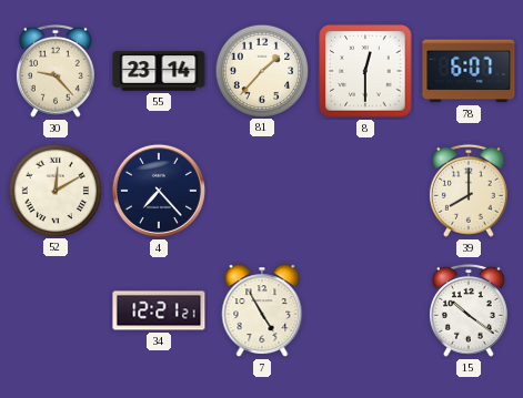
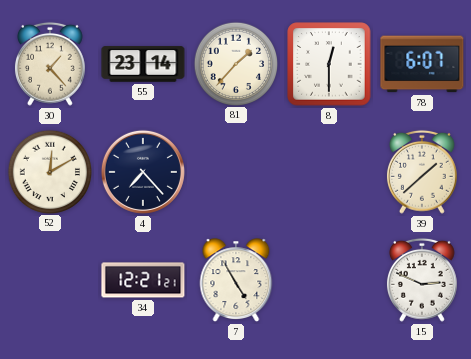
30: 9:23 -> 1:23
39: 8:00 -> 1:38
15: 10:21 -> 2:49
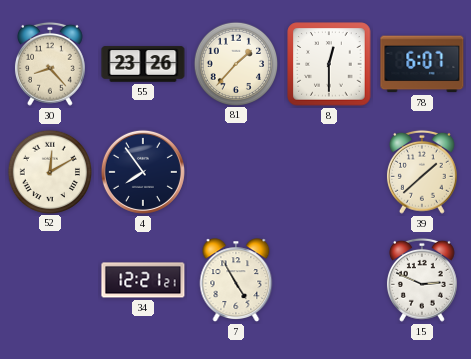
30: 1:23 -> 8:23
55: 23:14 -> 23:26
4: 7:23 -> 7:54
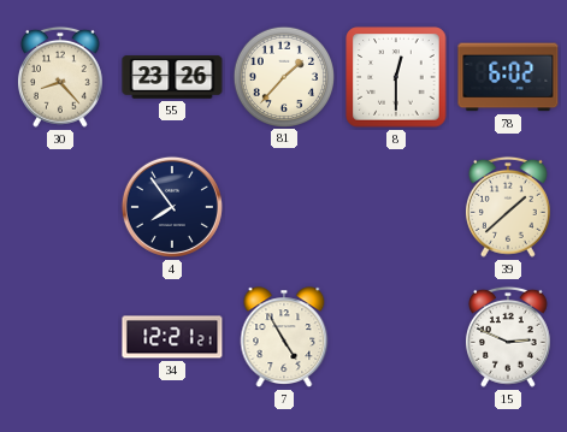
78: 6:07 -> 6:02
52: 12:10 -> none
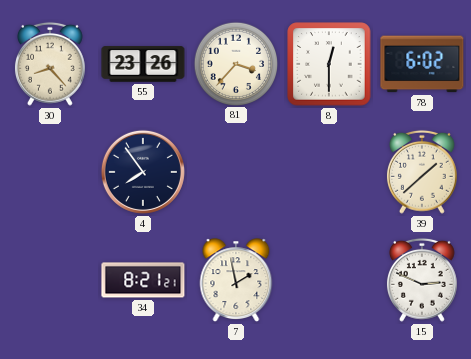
81: 1:37 -> 3:37
34: 12:21 -> 8:21
7: 4:55 -> 1:58
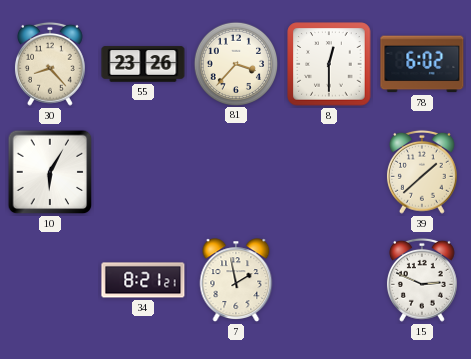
10: none -> 6:05
4: 7:54 -> none
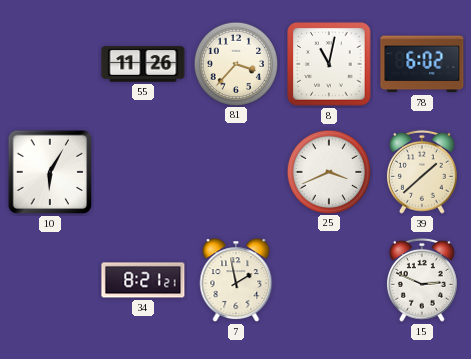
30: 8:23 -> none
55: 23:26 -> 11:26
8: 12:30 -> 11:02
25: none -> 3:41
